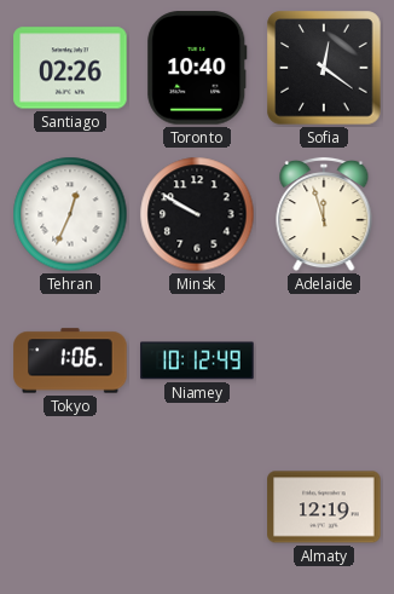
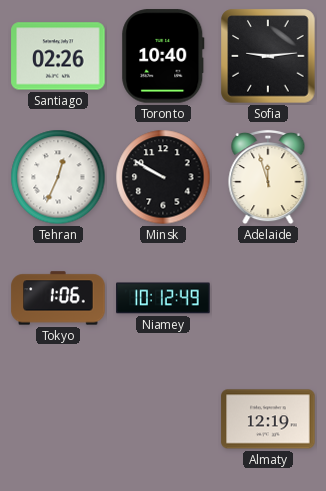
Sofia: 12:21 -> 9:14
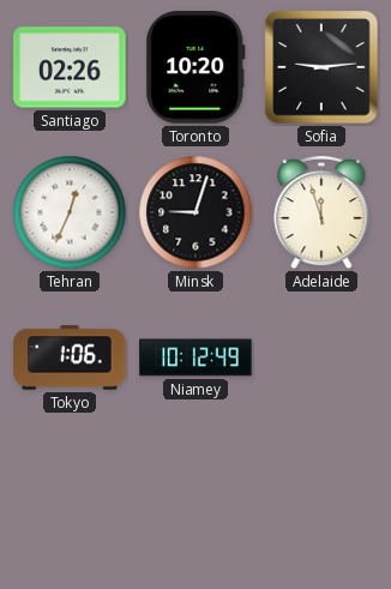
Toronto: 10:40 -> 10:20
Minsk: 9:50 -> 9:03
Almaty: 12:19 -> none
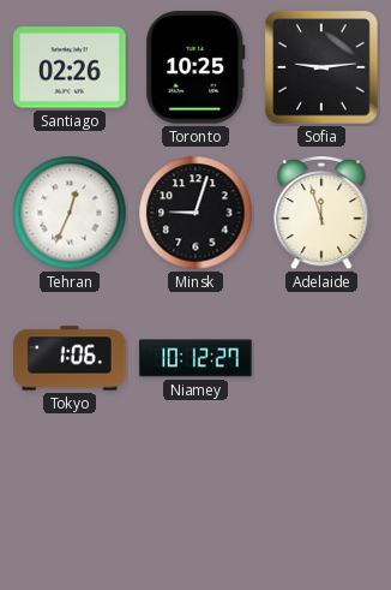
Toronto: 10:20 -> 10:25
Niamey: 10:12:49 -> 10:12:27
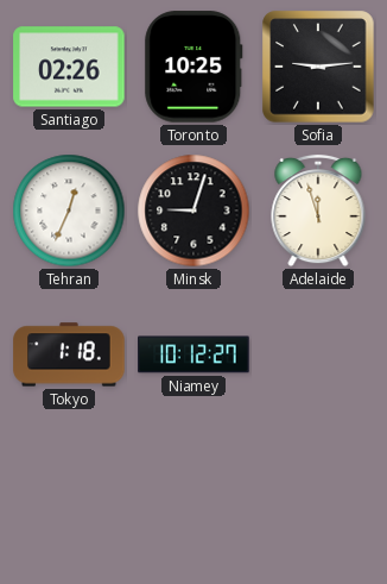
Tokyo: 1:06 -> 1:18
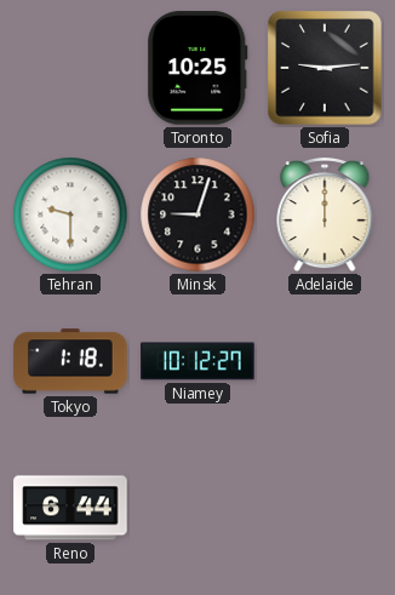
Santiago: 02:26 -> none
Tehran: 12:34 -> 9:30
Adelaide: 11:57 -> 12:00
Reno: none -> 6:44
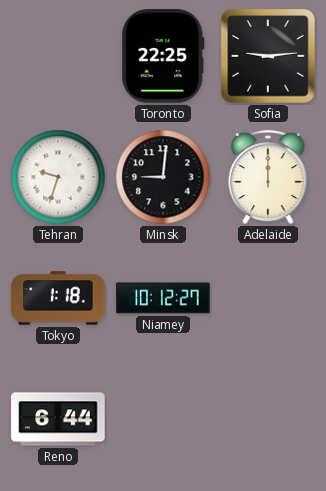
Toronto: 10:25 -> 22:25
Tehran: 9:30 -> 9:33
Minsk: 9:03 -> 9:01
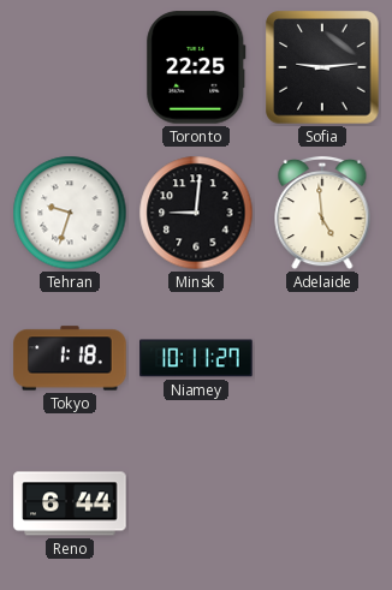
Adelaide: 12:00 -> 4:59
Niamey: 10:12 -> 10:11
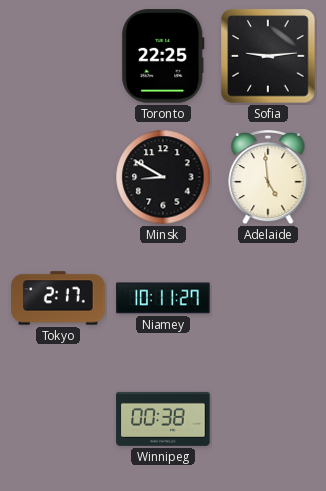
Tehran: 9:33 -> none
Minsk: 9:01 -> 8:50
Tokyo: 1:18 -> 2:17
Reno: 6:44 -> none
Winnipeg: none -> 00:38
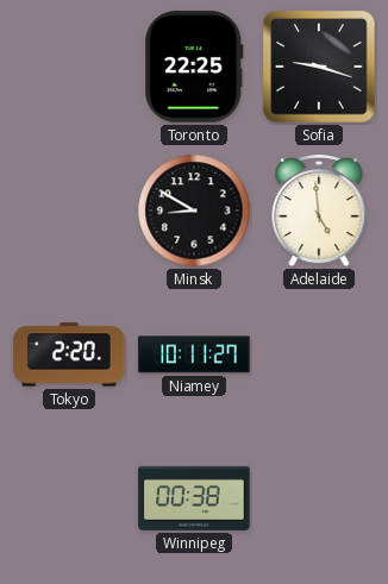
Sofia: 9:14 -> 9:18
Tokyo: 2:17 -> 2:20
